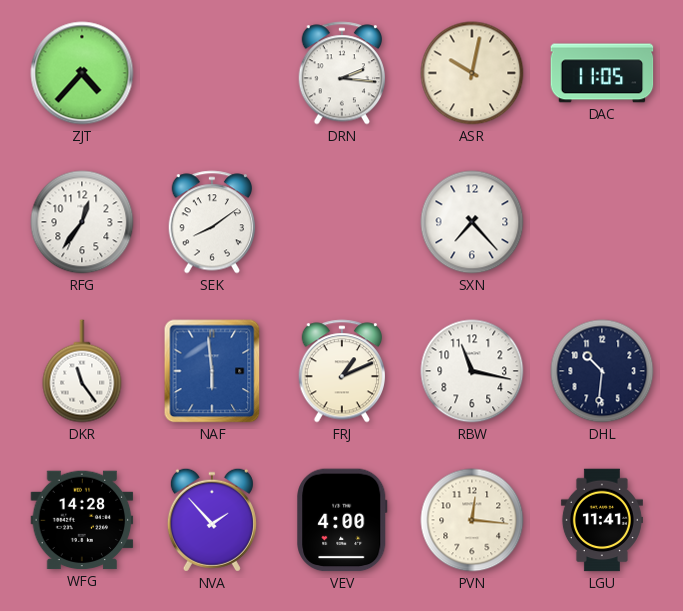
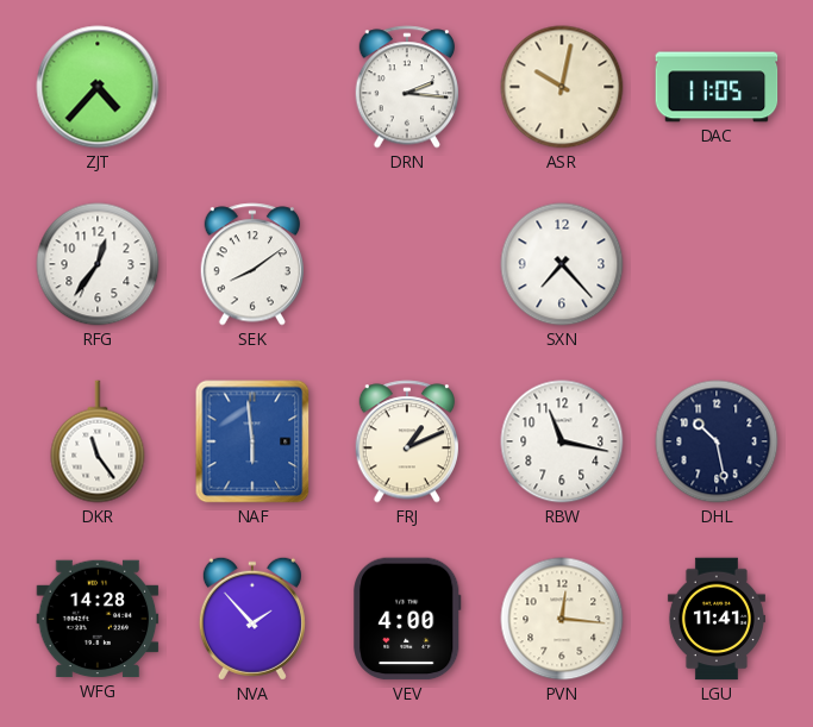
DHL: 10:31 -> 10:28
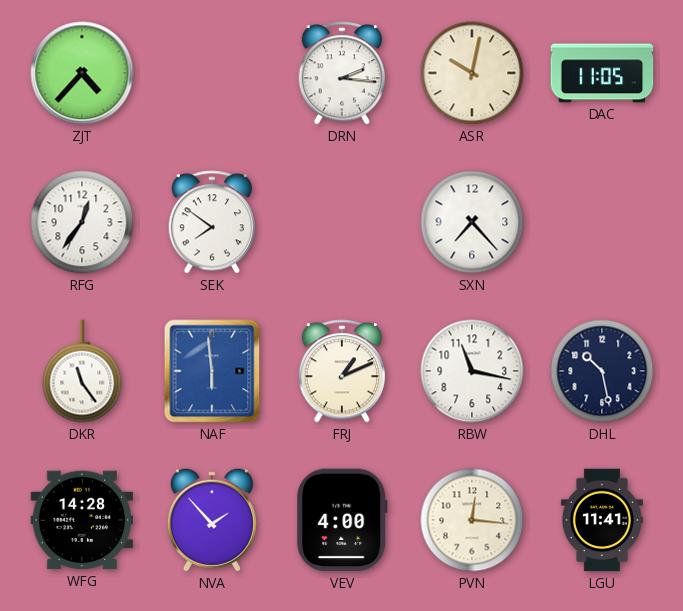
SEK: 8:09 -> 7:51
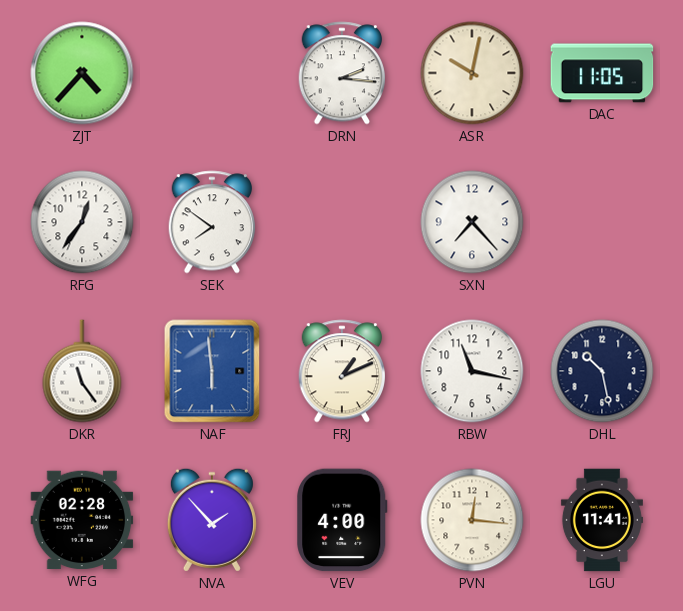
WFG: 14:28 -> 02:28
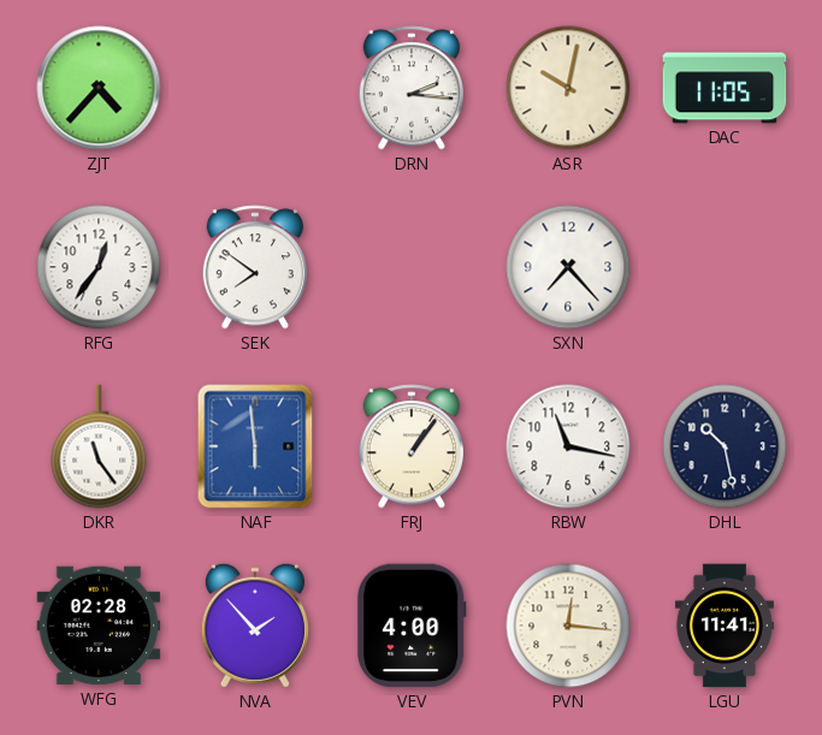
FRJ: 1:11 -> 1:06
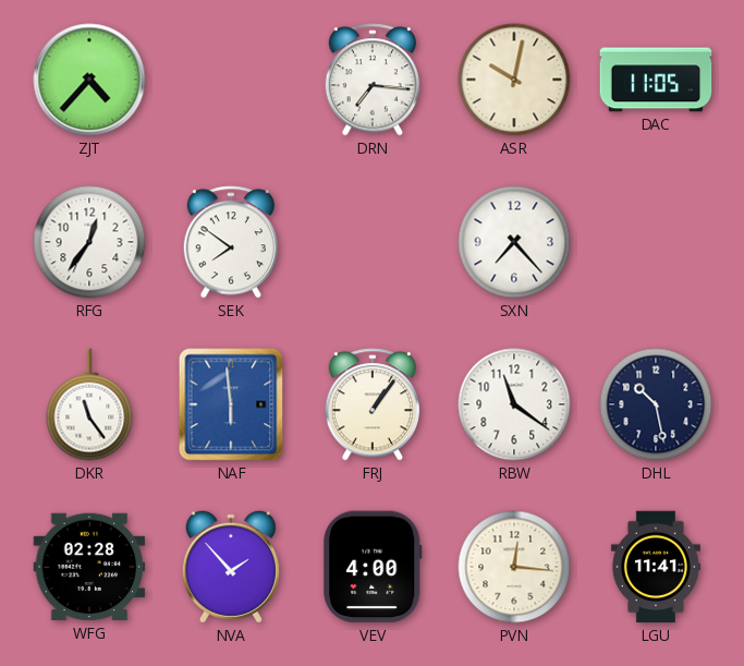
DRN: 2:16 -> 7:16
RBW: 11:17 -> 11:21
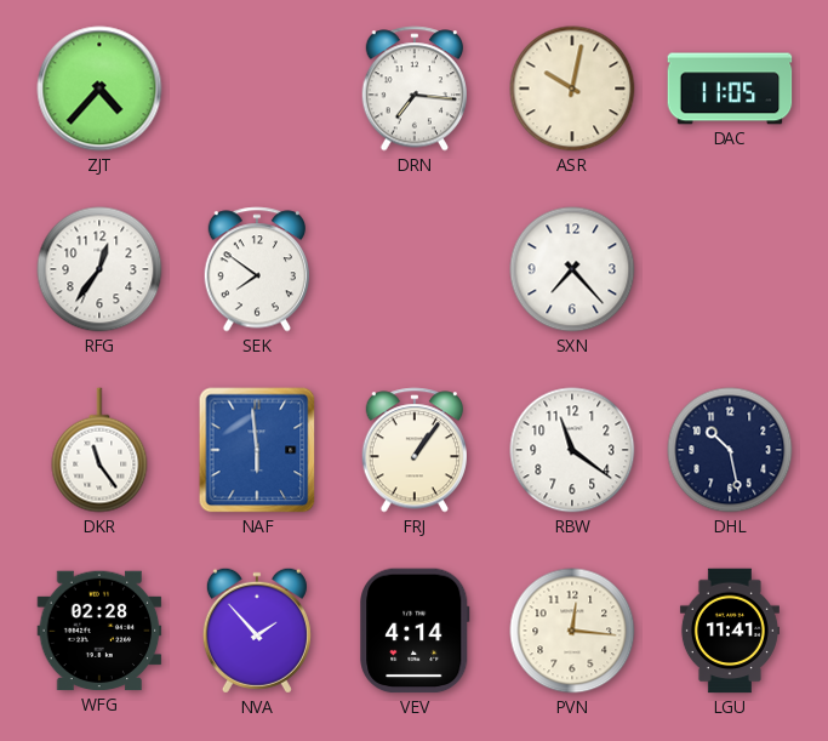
VEV: 4:00 -> 4:14
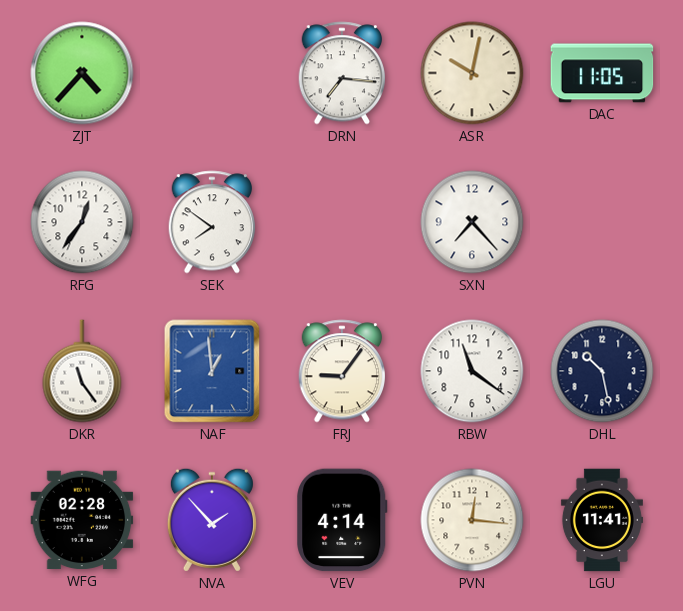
NAF: 5:59 -> 12:59
FRJ: 1:06 -> 9:06
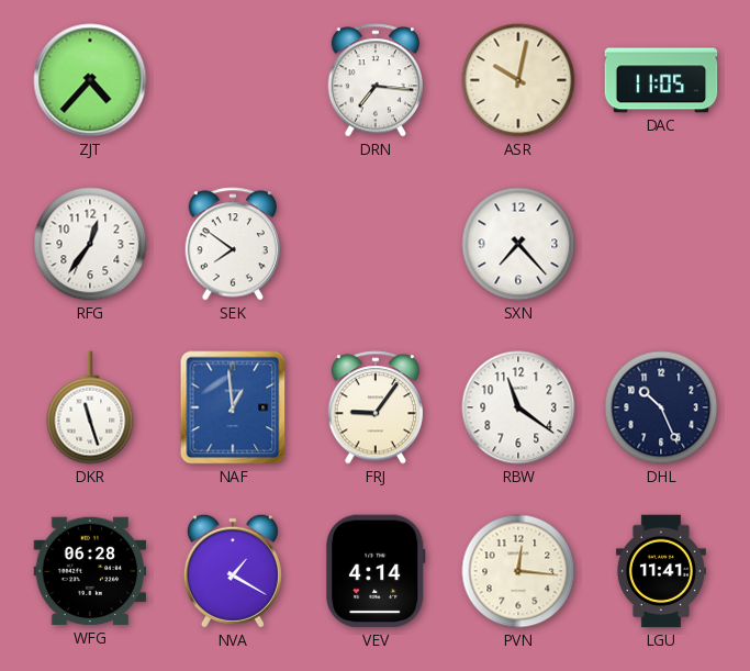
DKR: 11:24 -> 11:27
DHL: 10:28 -> 10:26
WFG: 02:28 -> 06:28
NVA: 1:53 -> 1:20
